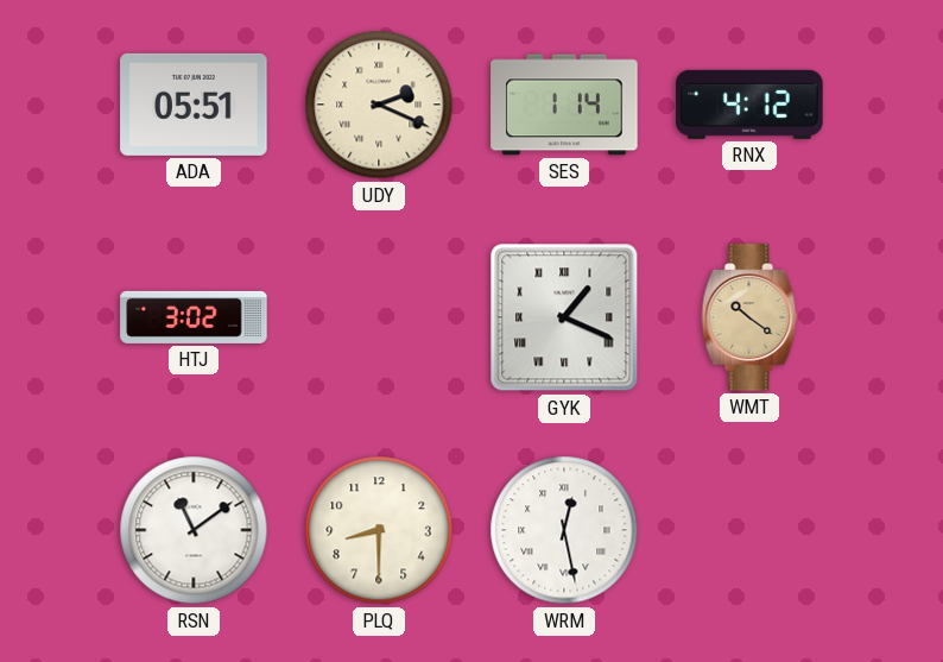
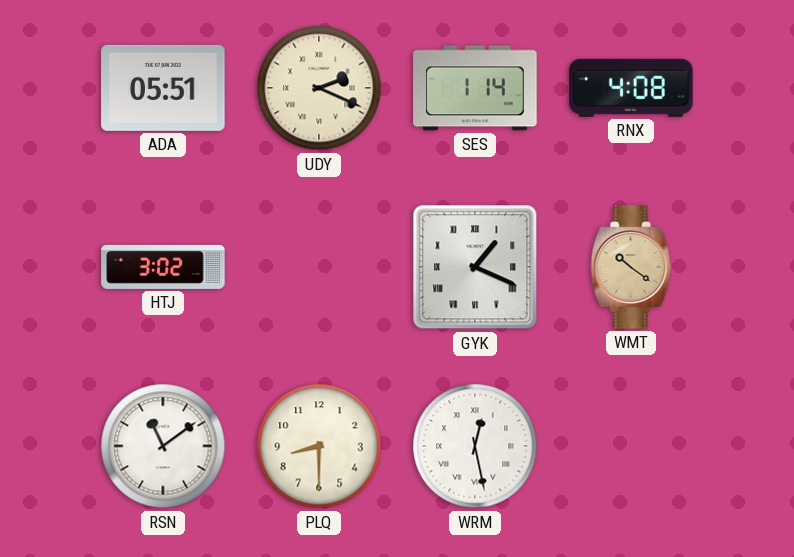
RNX: 4:12 -> 4:08
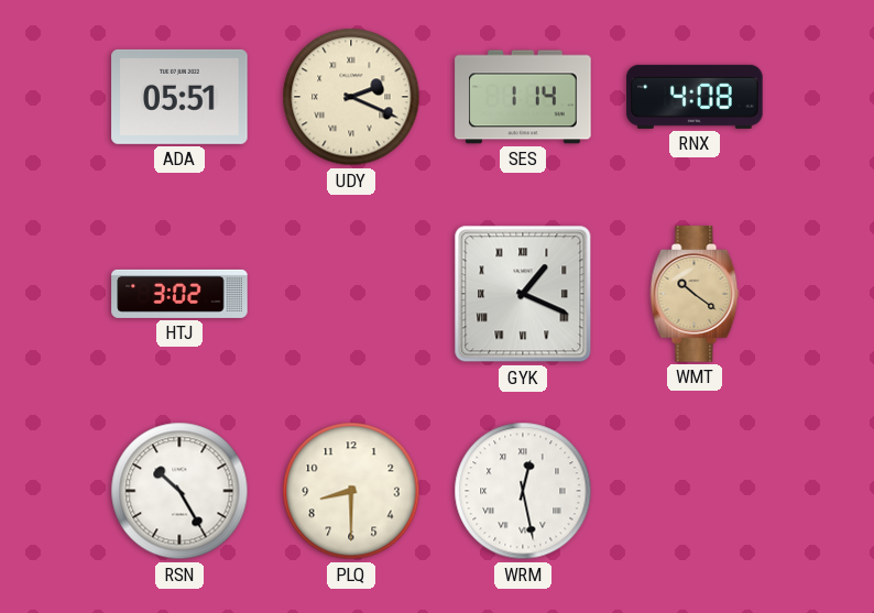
RSN: 11:09 -> 10:25
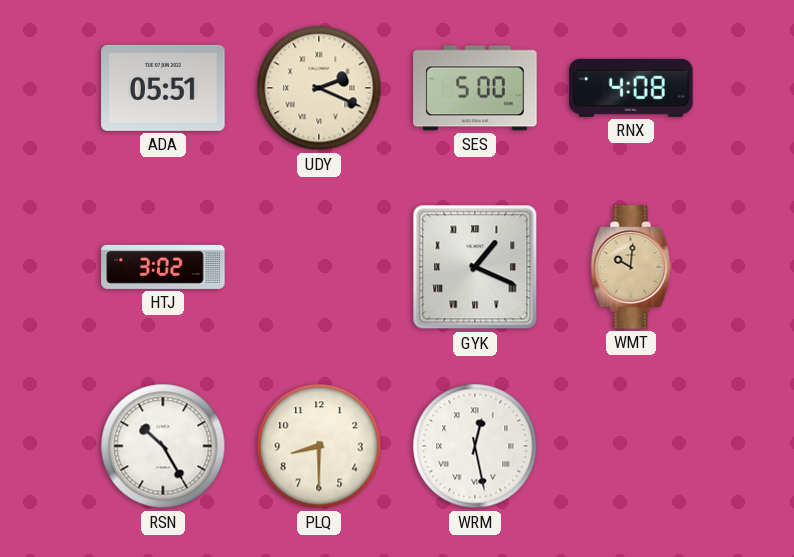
SES: 1:14 -> 5:00
WMT: 10:21 -> 10:01
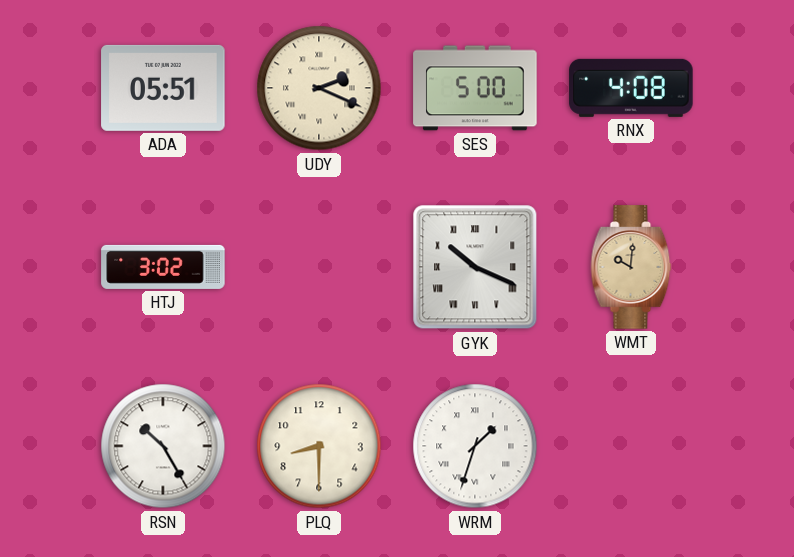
GYK: 1:19 -> 10:19
WRM: 12:28 -> 1:33
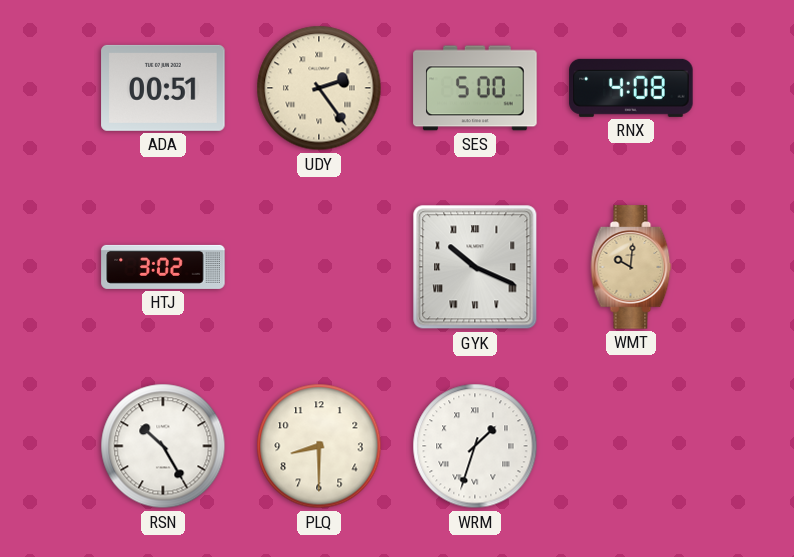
ADA: 05:51 -> 00:51
UDY: 2:19 -> 2:24
